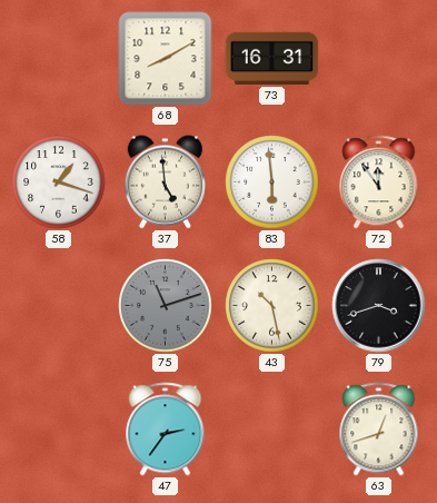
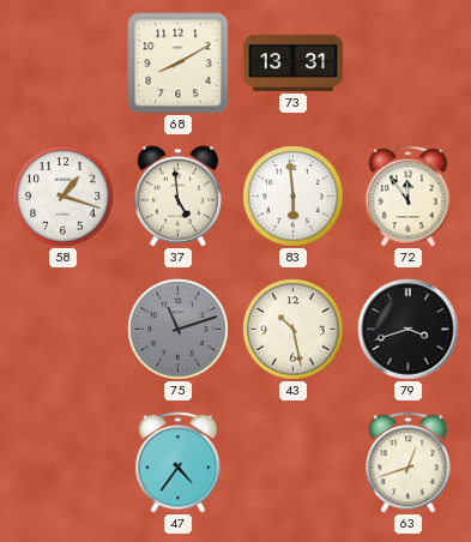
73: 16:31 -> 13:31
47: 2:36 -> 4:36
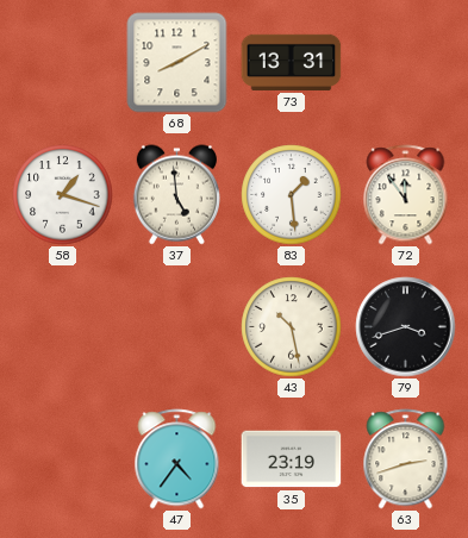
83: 5:59 -> 1:29
75: 11:12 -> none
35: none -> 23:19
63: 12:42 -> 2:42
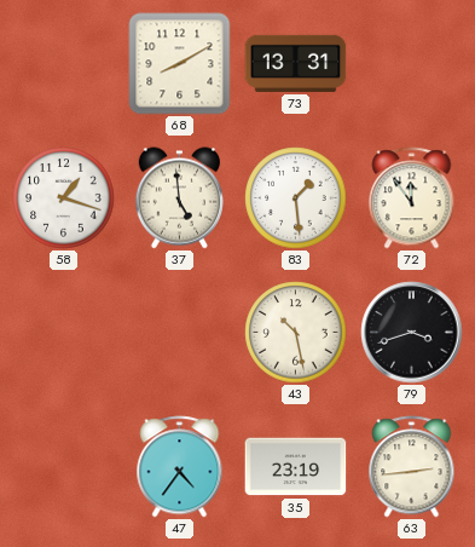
63: 2:42 -> 2:44
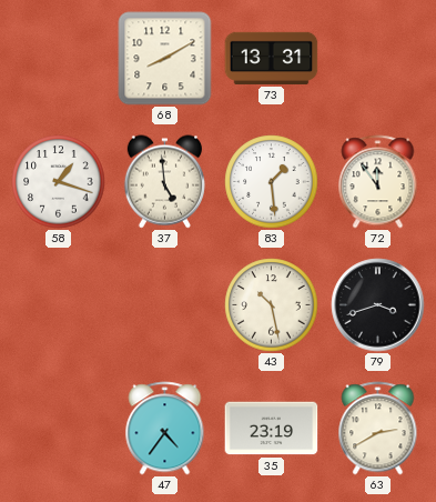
63: 2:44 -> 2:40
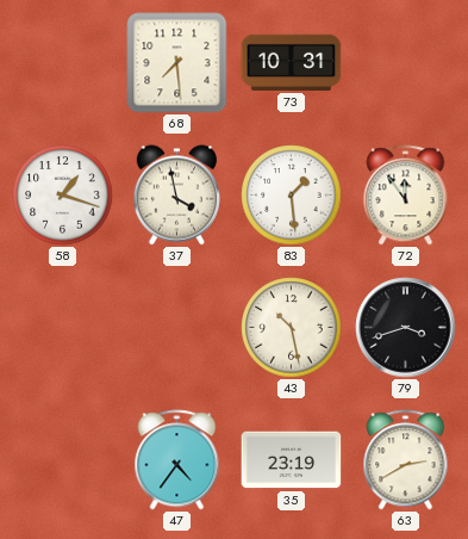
68: 8:10 -> 7:29
73: 13:31 -> 10:31
37: 4:59 -> 3:58
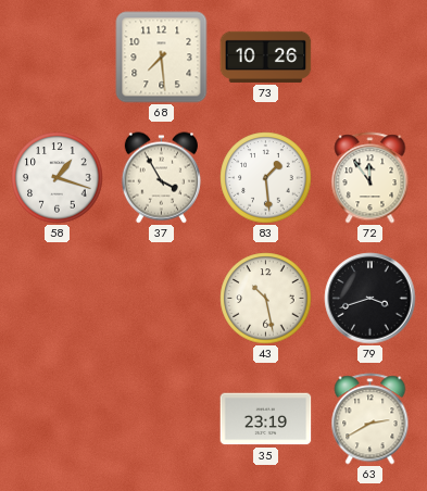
73: 10:31 -> 10:26
37: 3:58 -> 3:55
47: 4:36 -> none
